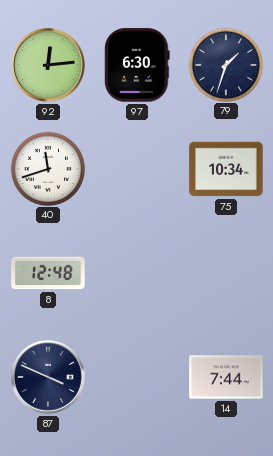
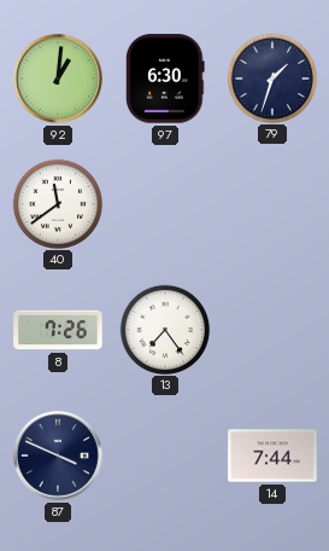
92: 12:14 -> 1:01
40: 11:42 -> 11:39
75: 10:34 -> none
8: 12:48 -> 7:26
13: none -> 7:24
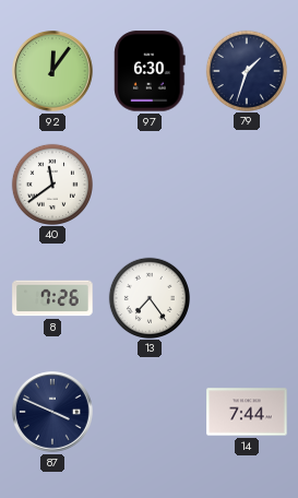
92: 1:01 -> 12:06
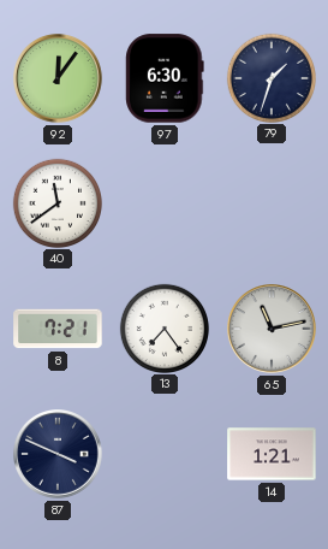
8: 7:26 -> 7:21
65: none -> 11:13
14: 7:44 -> 1:21
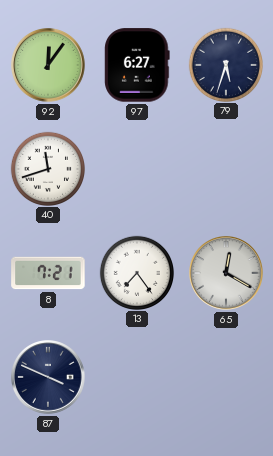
97: 6:30 -> 6:27
79: 1:33 -> 5:33
40: 11:39 -> 11:42
65: 11:13 -> 12:20
14: 1:21 -> none
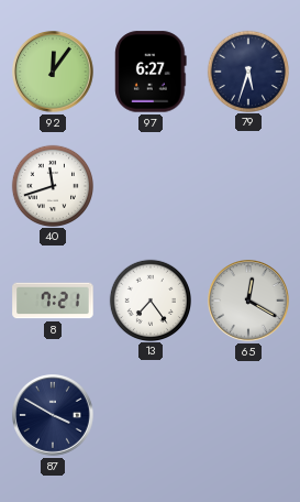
87: 3:49 -> 3:50
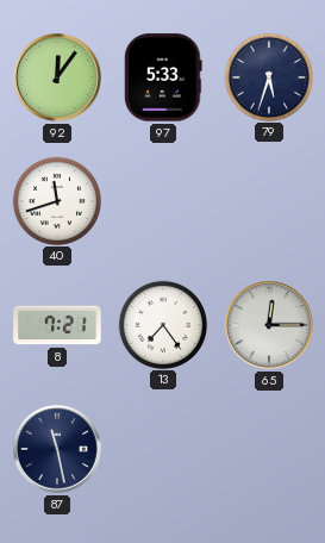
97: 6:27 -> 5:33
65: 12:20 -> 12:15
87: 3:50 -> 11:28
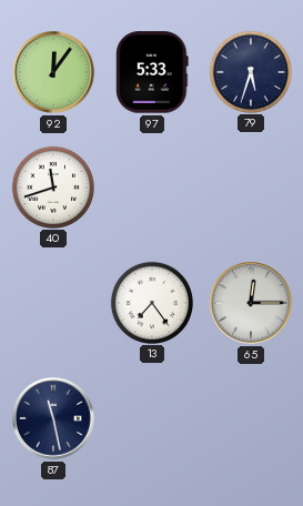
8: 7:21 -> none
